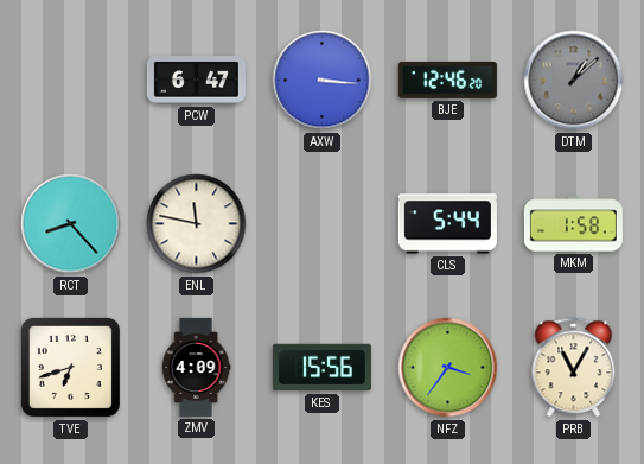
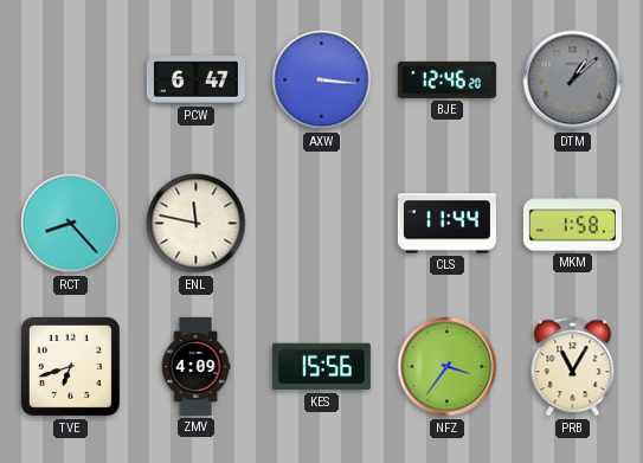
CLS: 5:44 -> 11:44
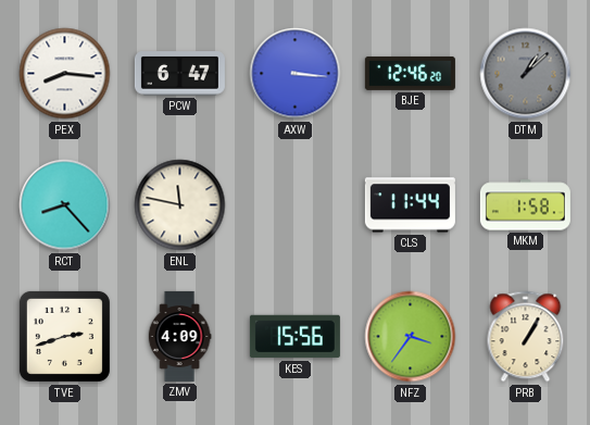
PEX: none -> 8:16
TVE: 6:42 -> 2:42
PRB: 11:05 -> 1:05
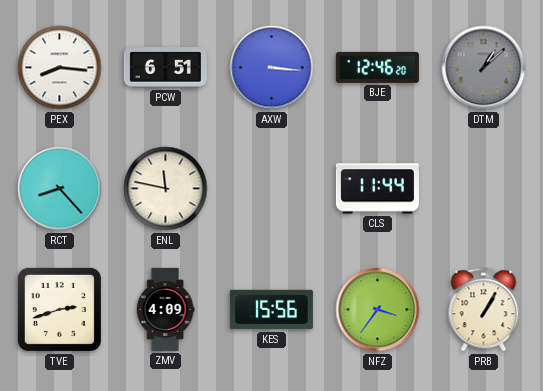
PCW: 6:47 -> 6:51
MKM: 1:58 -> none
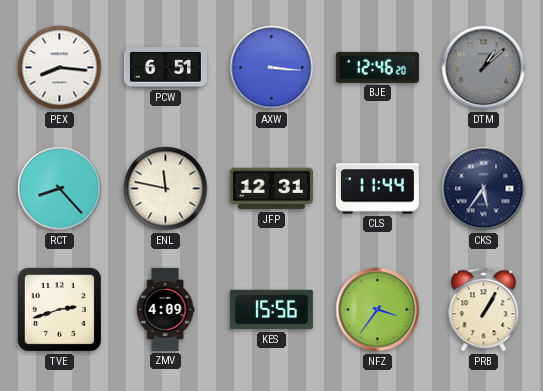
JFP: none -> 12:31
CKS: none -> 5:36
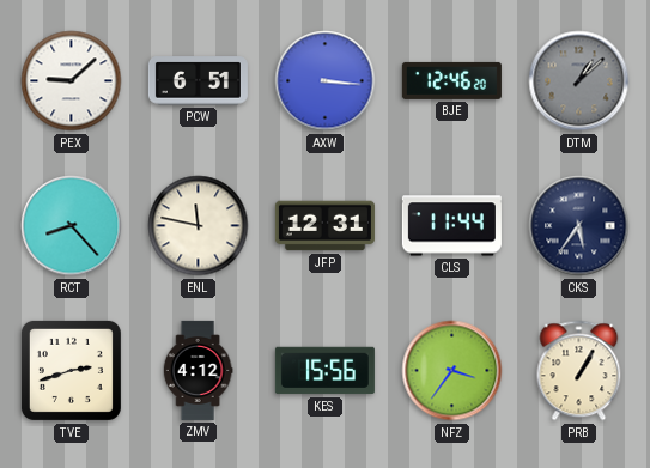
PEX: 8:16 -> 9:08
ZMV: 4:09 -> 4:12
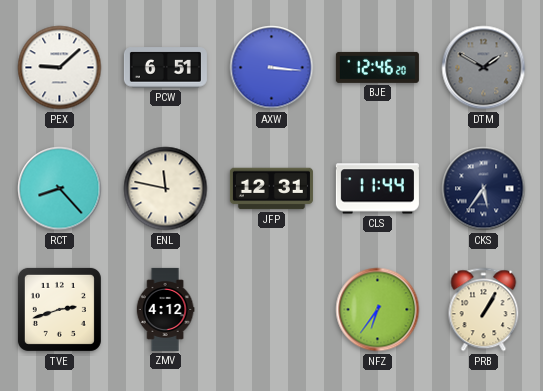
DTM: 1:08 -> 1:50
KES: 15:56 -> none
NFZ: 3:36 -> 6:36
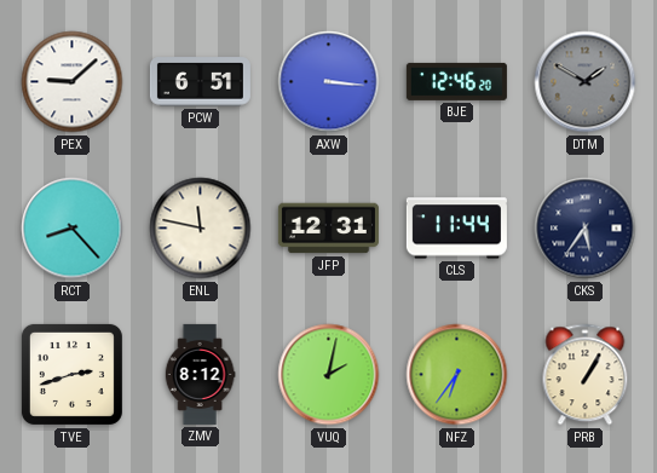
ZMV: 4:12 -> 8:12
VUQ: none -> 2:02
